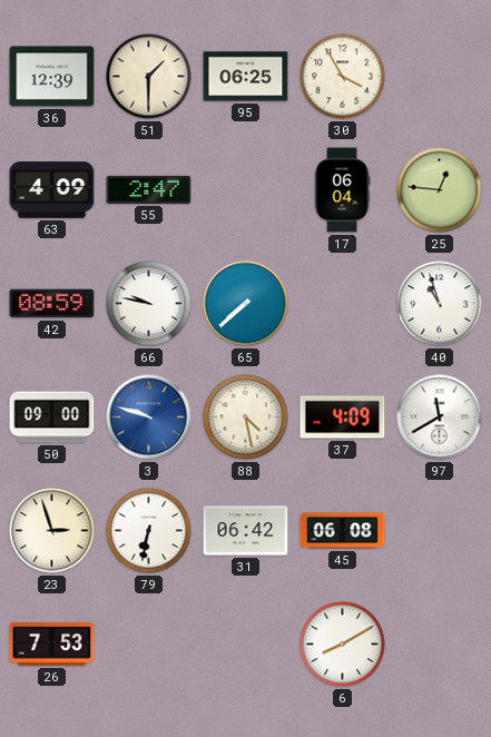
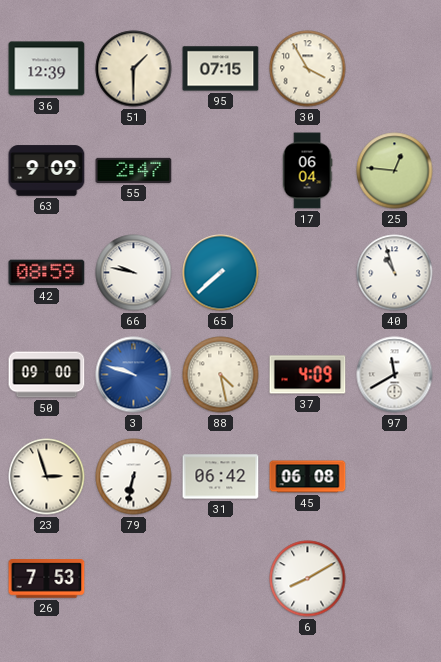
95: 06:25 -> 07:15
63: 4:09 -> 9:09
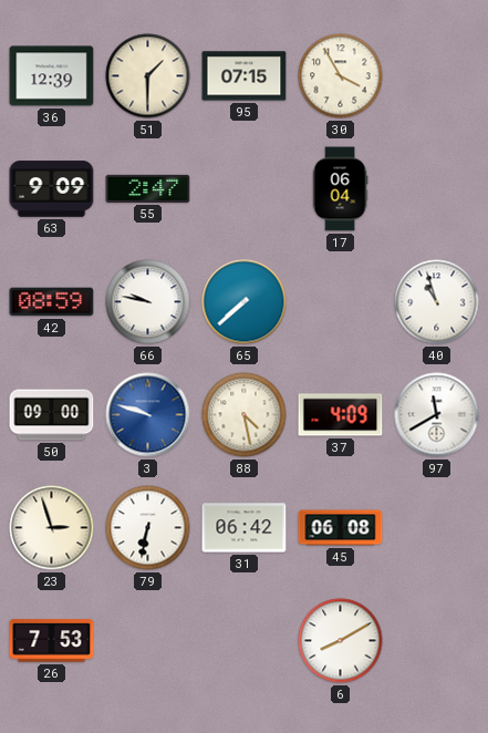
25: 12:46 -> none
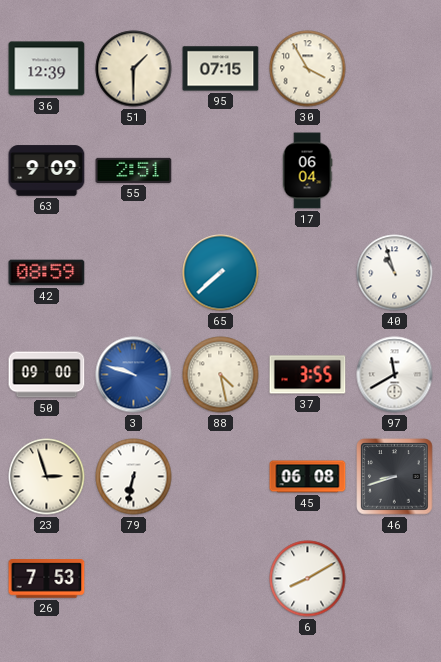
55: 2:47 -> 2:51
66: 9:47 -> none
37: 4:09 -> 3:55
31: 06:42 -> none
46: none -> 8:42
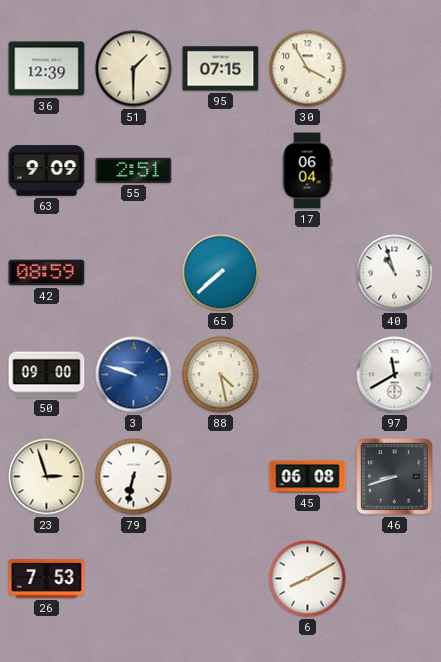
37: 3:55 -> none
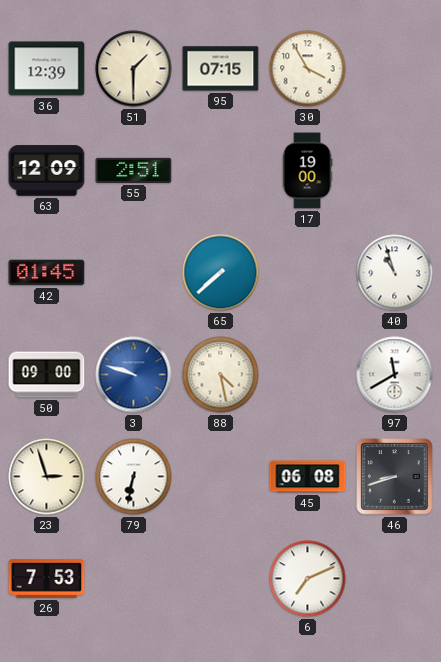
63: 9:09 -> 12:09
17: 06:04 -> 19:00
42: 08:59 -> 01:45
6: 8:10 -> 7:11
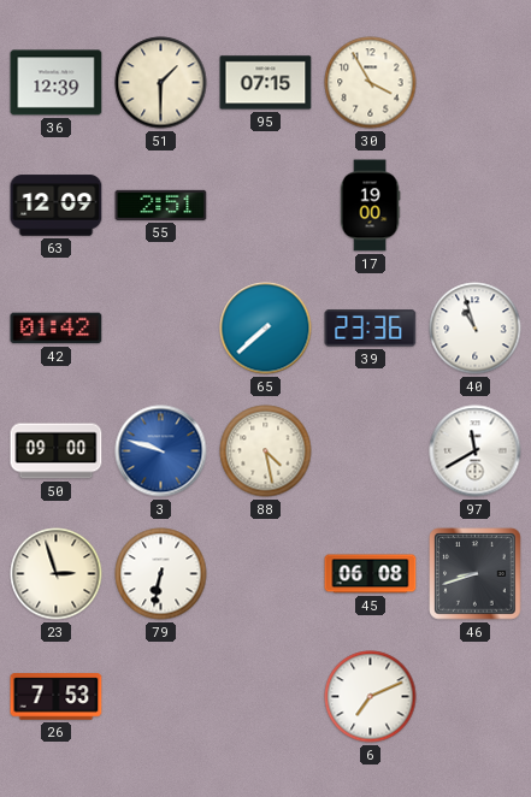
42: 01:45 -> 01:42
39: none -> 23:36
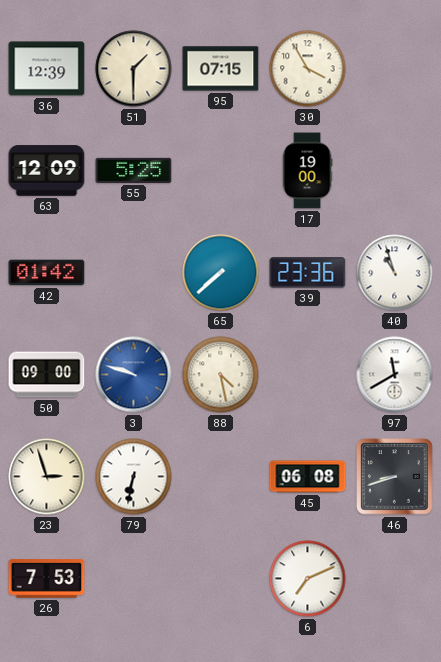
55: 2:51 -> 5:25
